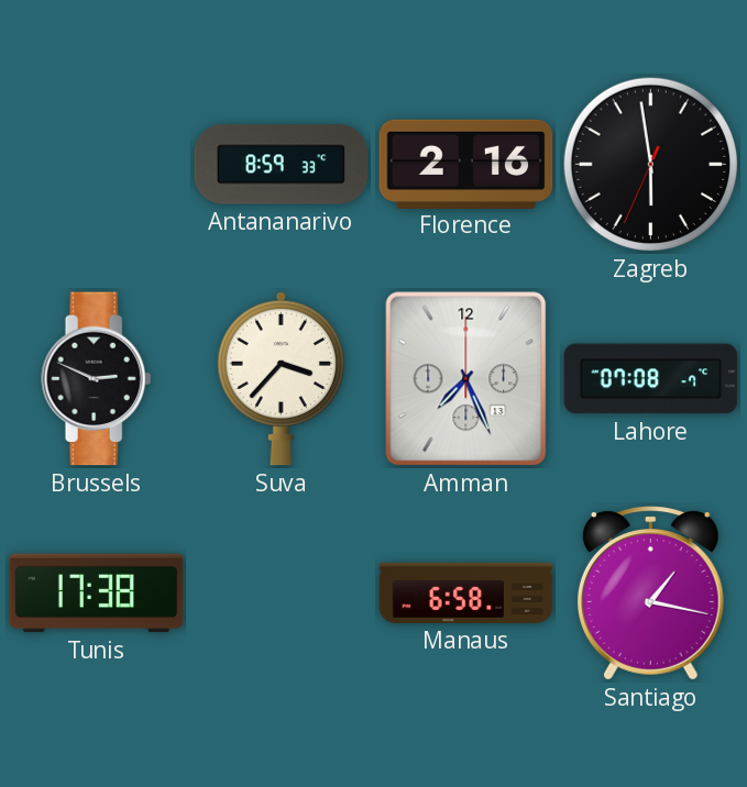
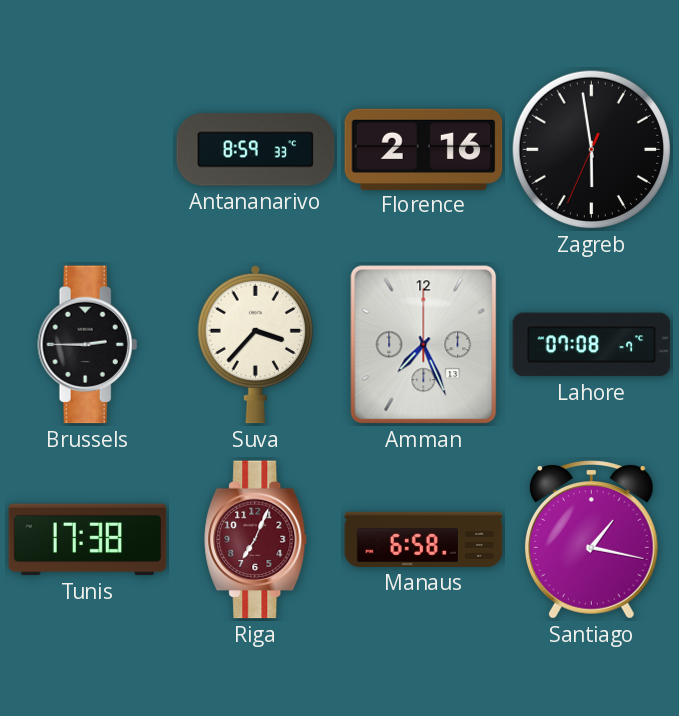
Brussels: 2:49 -> 2:45
Riga: none -> 7:04
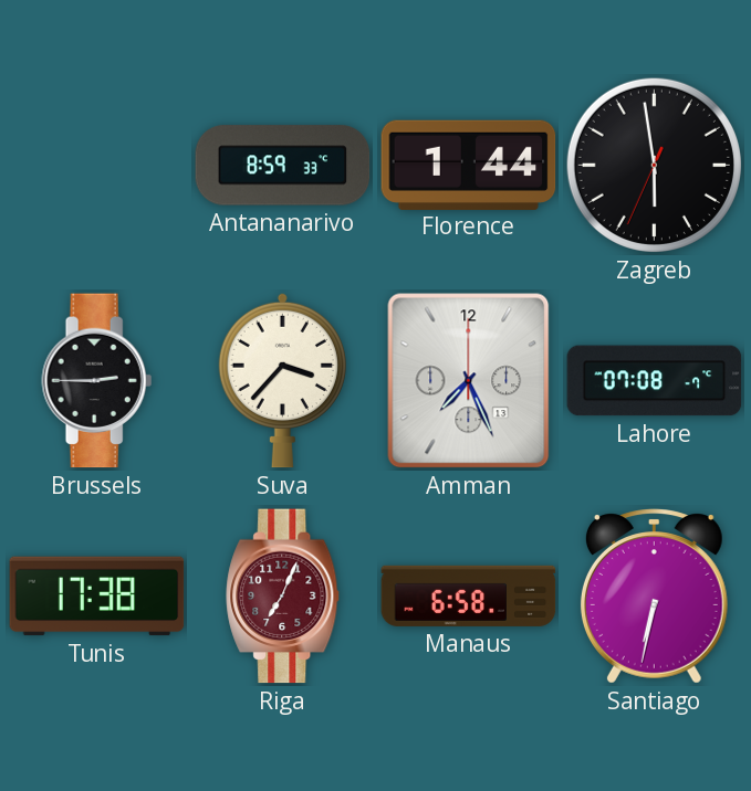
Florence: 2:16 -> 1:44
Santiago: 1:17 -> 6:32
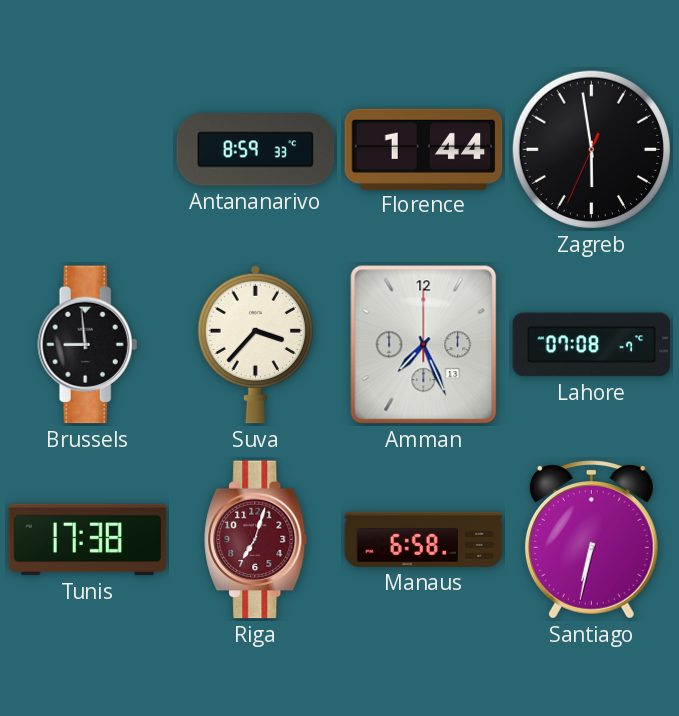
Brussels: 2:45 -> 8:59
Riga: 7:04 -> 7:03
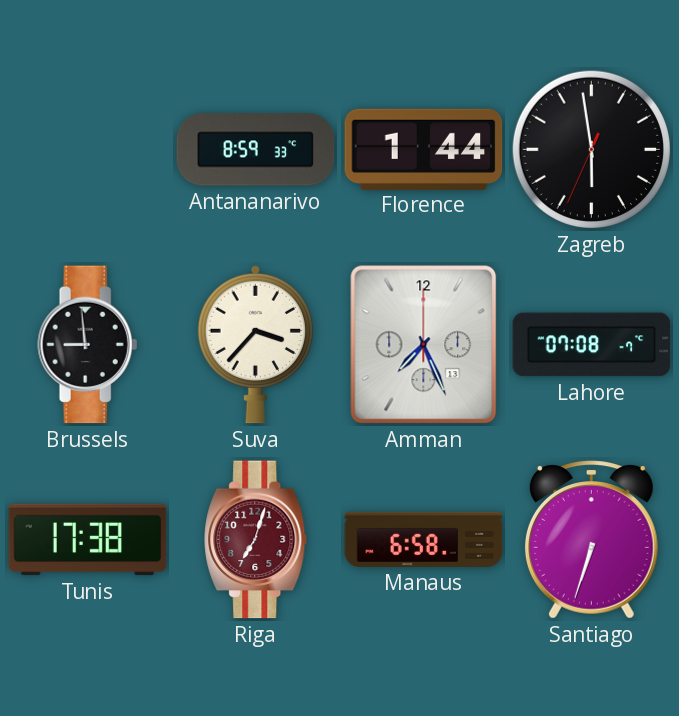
Santiago: 6:32 -> 6:33
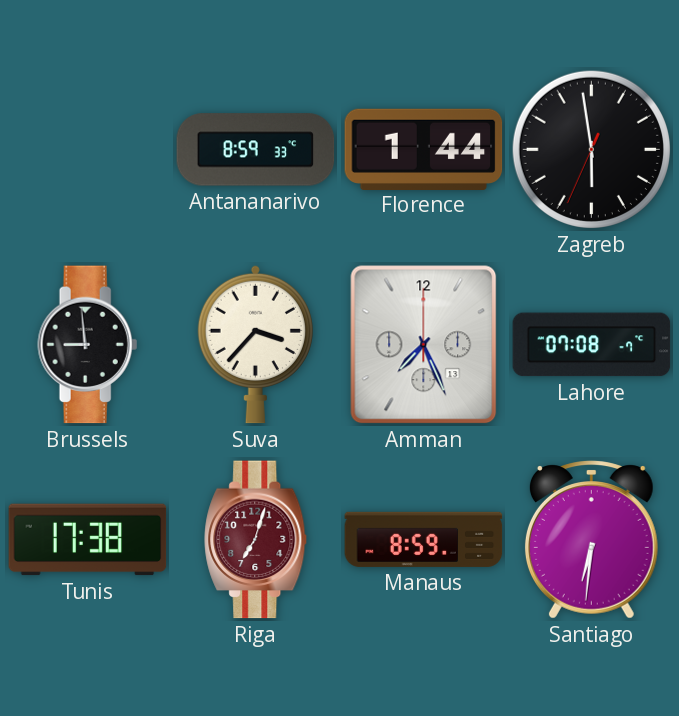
Manaus: 6:58 -> 8:59
Santiago: 6:33 -> 6:31
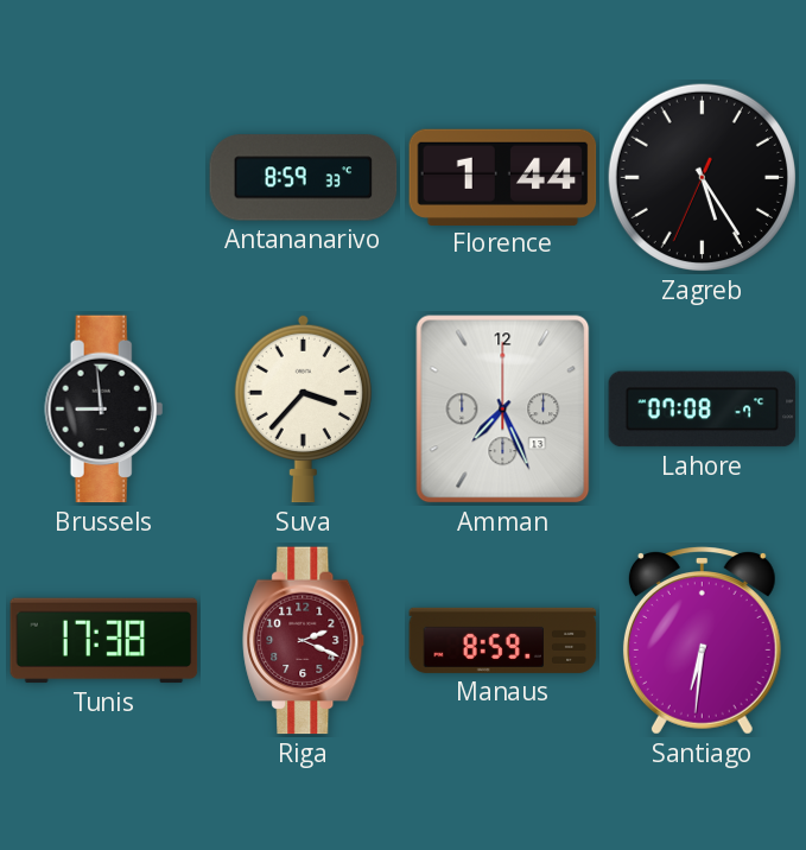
Zagreb: 5:58 -> 5:24
Riga: 7:03 -> 2:19
